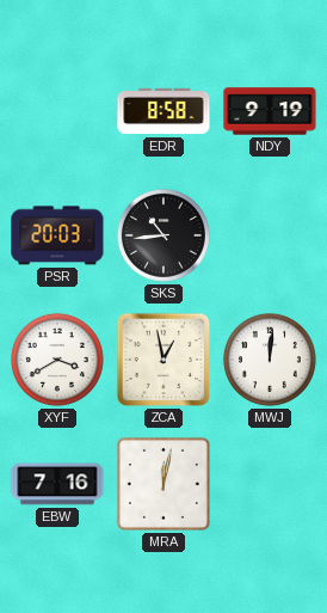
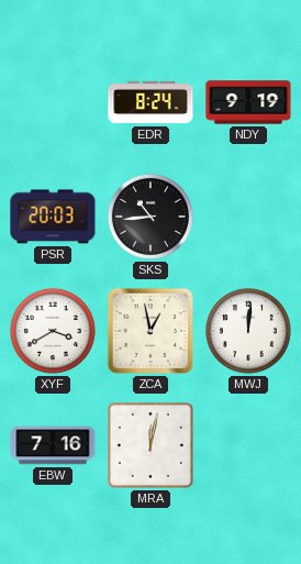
EDR: 8:58 -> 8:24
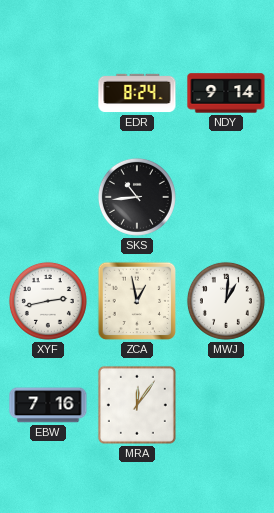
NDY: 9:19 -> 9:14
PSR: 20:03 -> none
XYF: 3:40 -> 2:43
MWJ: 12:01 -> 1:01
MRA: 12:02 -> 12:06
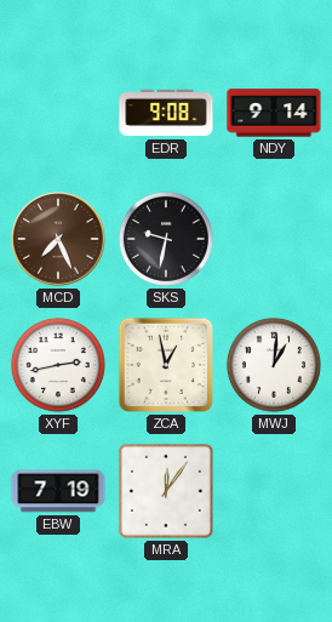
EDR: 8:24 -> 9:08
MCD: none -> 7:26
SKS: 10:44 -> 9:32
EBW: 7:16 -> 7:19
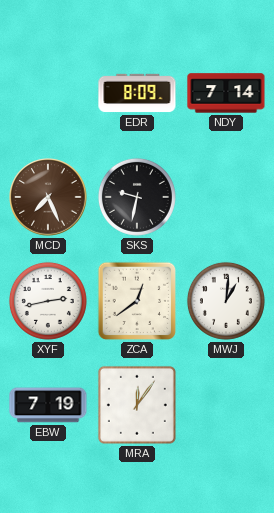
EDR: 9:08 -> 8:09
NDY: 9:14 -> 7:14
ZCA: 12:58 -> 12:39
